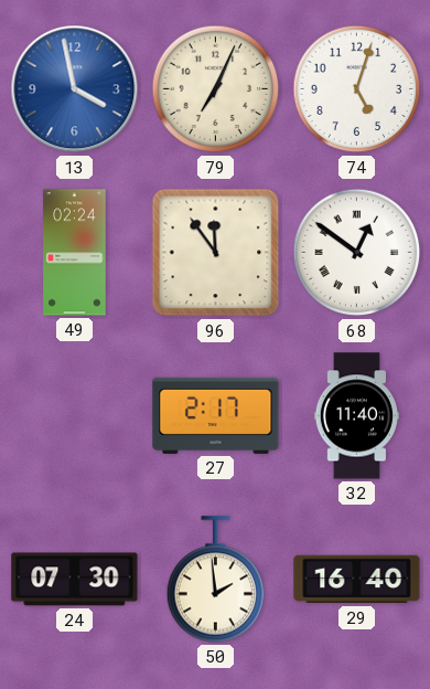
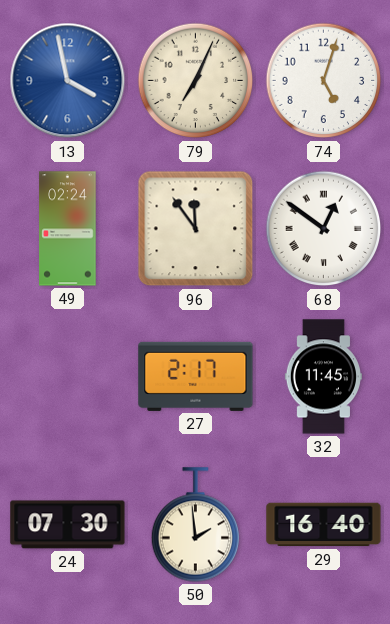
32: 11:40 -> 11:45
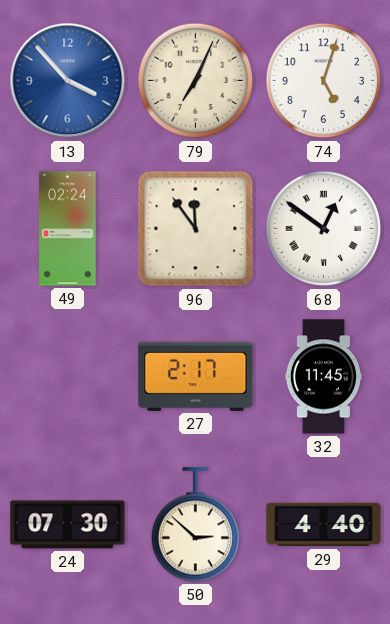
13: 3:58 -> 3:53
50: 1:59 -> 2:52
29: 16:40 -> 4:40
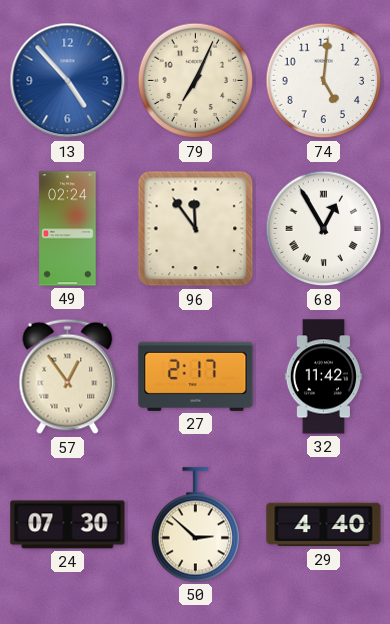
13: 3:53 -> 4:53
74: 5:03 -> 5:01
68: 12:51 -> 12:55
57: none -> 12:54
32: 11:45 -> 11:42
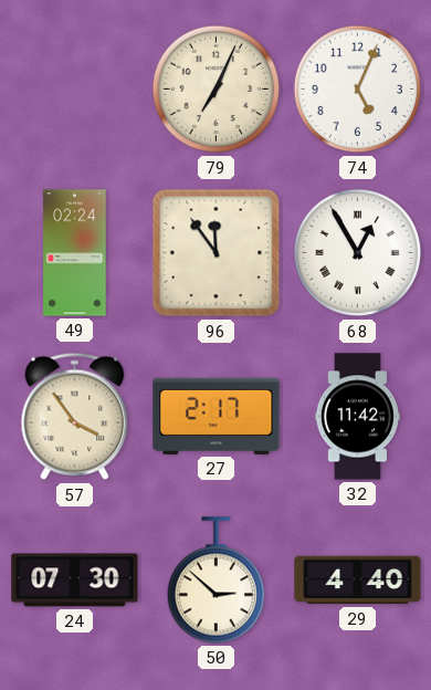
13: 4:53 -> none
74: 5:01 -> 5:04
57: 12:54 -> 3:54
